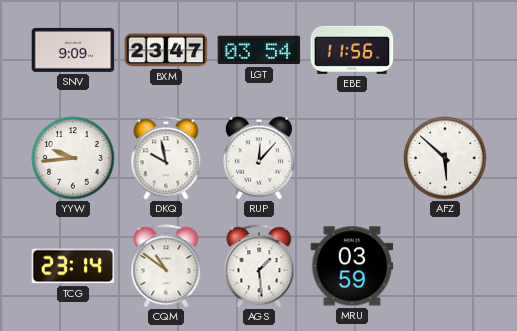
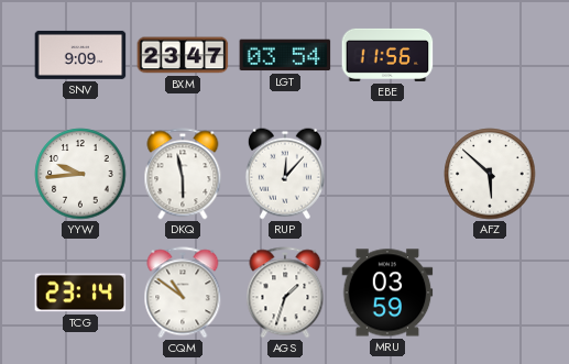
DKQ: 9:58 -> 5:58
AGS: 1:29 -> 1:33
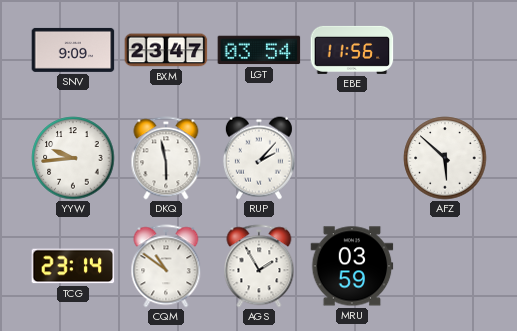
RUP: 12:07 -> 2:07
AGS: 1:33 -> 1:55
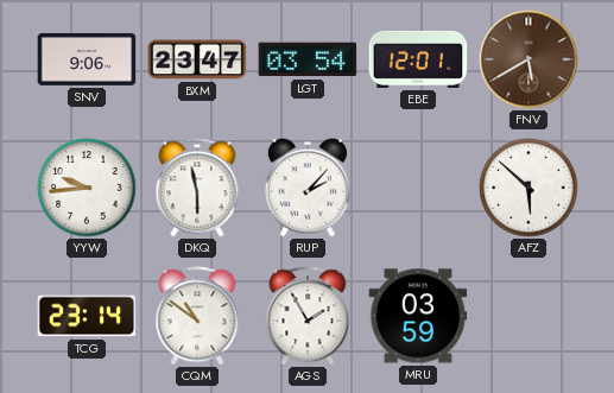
SNV: 9:09 -> 9:06
EBE: 11:56 -> 12:01
FNV: none -> 5:40
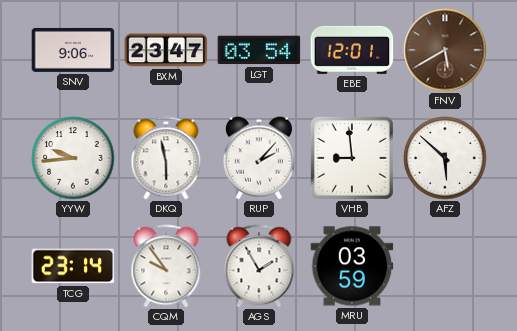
VHB: none -> 8:59
CQM: 10:51 -> 9:54
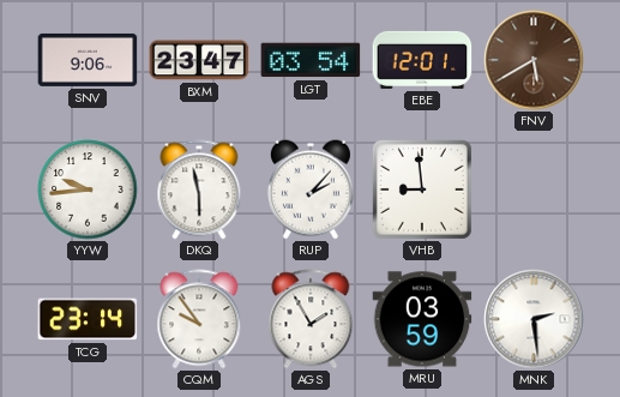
AFZ: 5:52 -> none
MNK: none -> 2:29
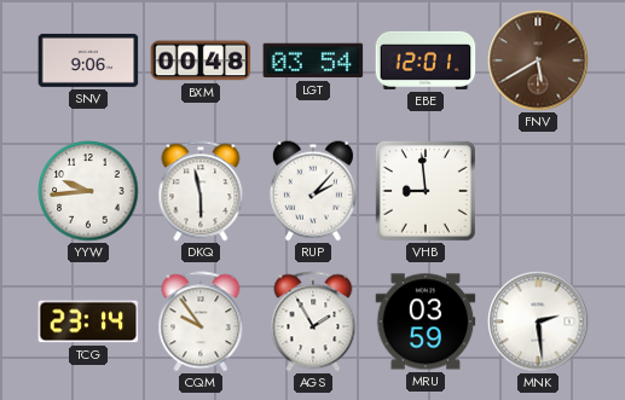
BXM: 23:47 -> 00:48
